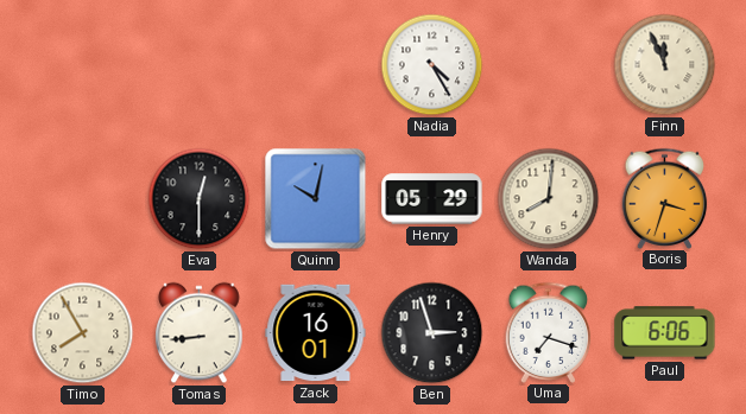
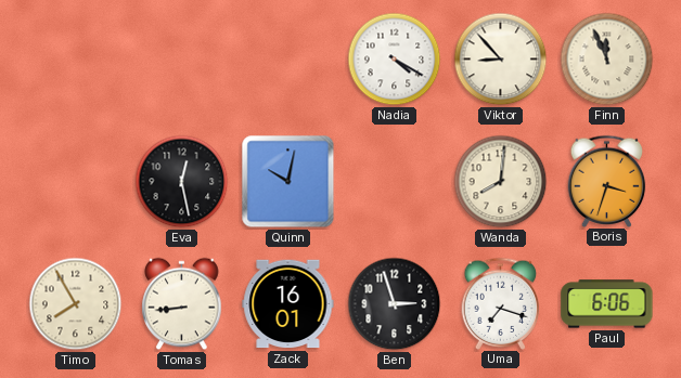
Nadia: 4:25 -> 4:20
Viktor: none -> 8:53
Eva: 12:30 -> 12:28
Henry: 05:29 -> none
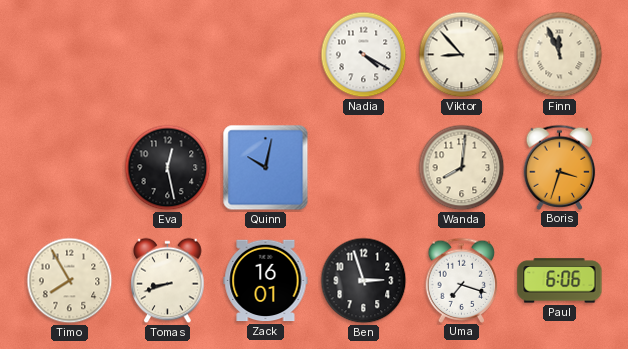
Tomas: 8:44 -> 8:42
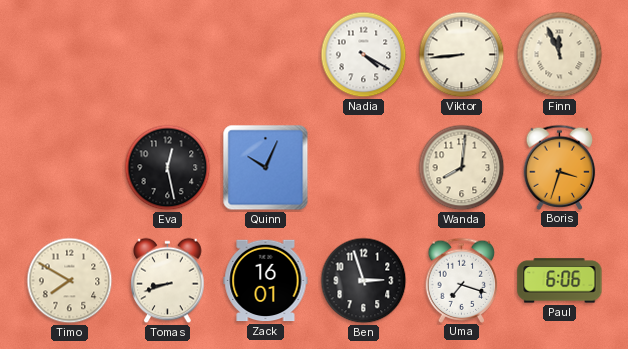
Viktor: 8:53 -> 8:44
Quinn: 10:02 -> 10:04
Timo: 7:55 -> 7:50
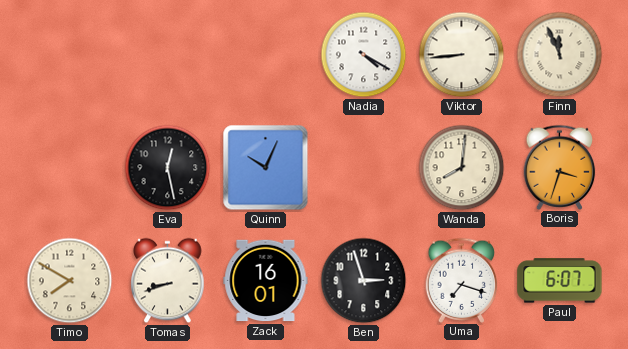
Paul: 6:06 -> 6:07
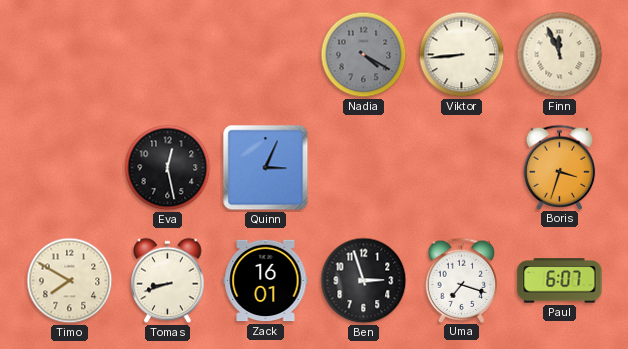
Nadia dial: white -> grey
Quinn: 10:04 -> 3:04
Wanda: 8:01 -> none
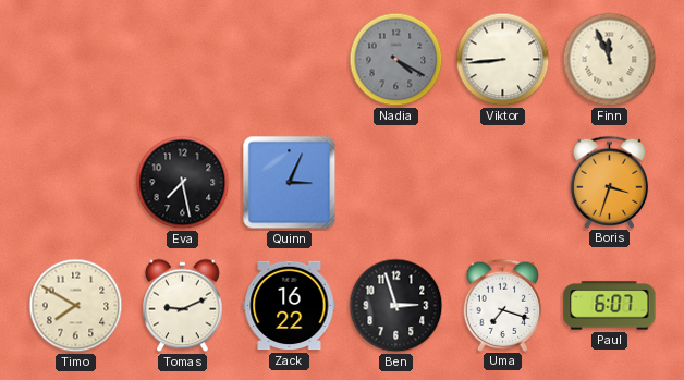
Eva: 12:28 -> 7:28
Tomas: 8:42 -> 9:11
Zack: 16:01 -> 16:22
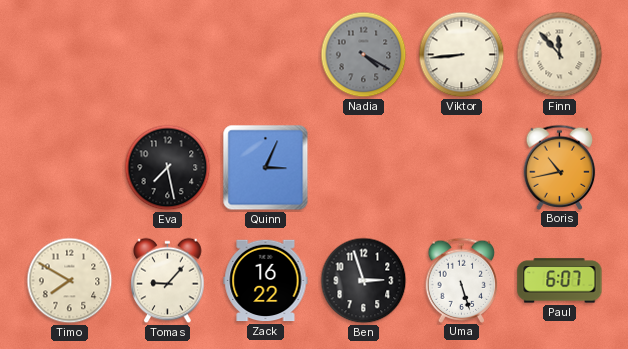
Finn: 11:56 -> 11:53
Boris: 3:33 -> 10:43
Tomas: 9:11 -> 9:07
Uma: 7:18 -> 5:27
